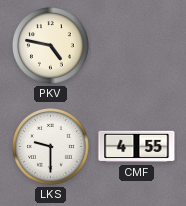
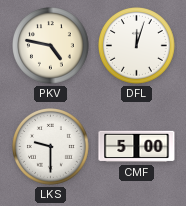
DFL: none -> 12:03
CMF: 4:55 -> 5:00
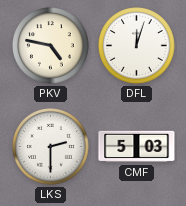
LKS: 9:30 -> 2:30
CMF: 5:00 -> 5:03
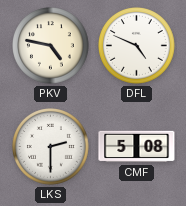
DFL: 12:03 -> 4:49
CMF: 5:03 -> 5:08
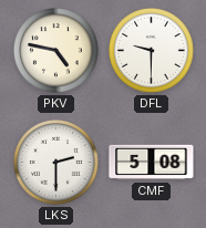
DFL: 4:49 -> 9:30
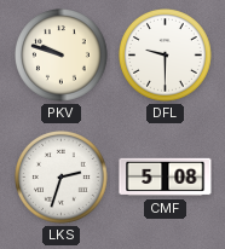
PKV: 4:47 -> 9:48
LKS: 2:30 -> 2:33
